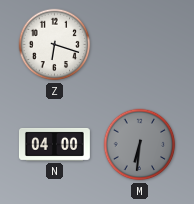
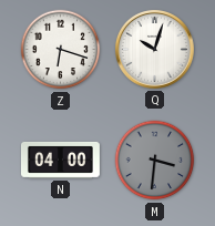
Q: none -> 10:03
M: 6:31 -> 3:31
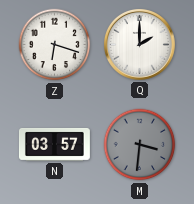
Q: 10:03 -> 2:00
N: 04:00 -> 03:57
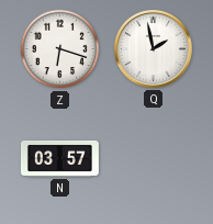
Q: 2:00 -> 1:58
M: 3:31 -> none
